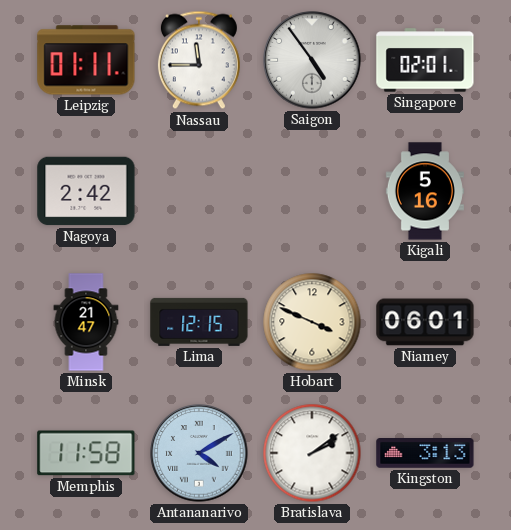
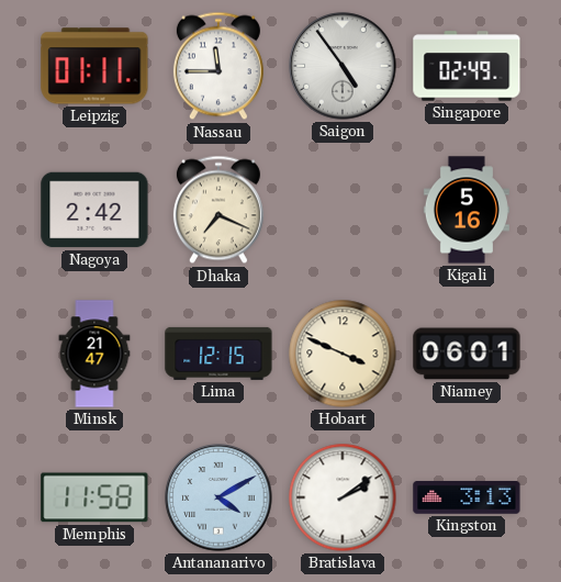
Singapore: 02:01 -> 02:49
Dhaka: none -> 7:19
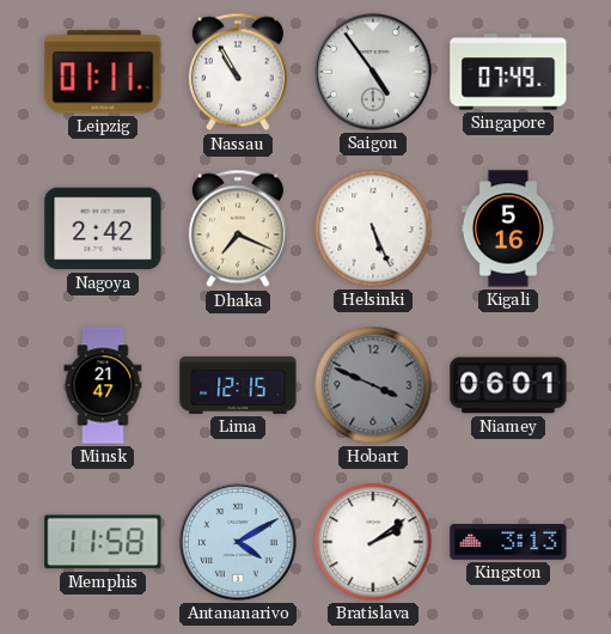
Nassau: 11:45 -> 10:55
Singapore: 02:49 -> 07:49
Helsinki: none -> 5:26
Hobart dial: cream -> grey
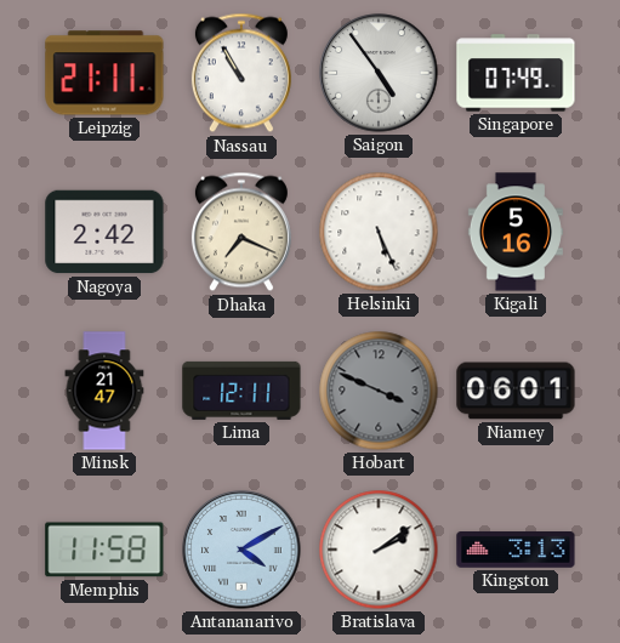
Leipzig: 01:11 -> 21:11
Lima: 12:15 -> 12:11
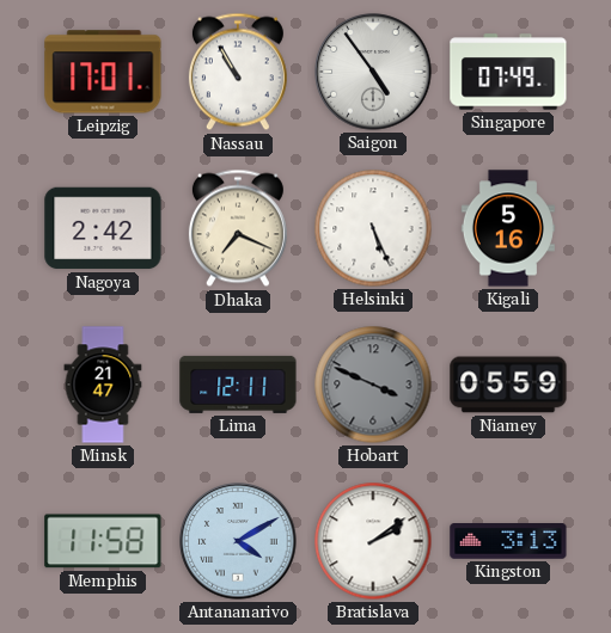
Leipzig: 21:11 -> 17:01
Niamey: 06:01 -> 05:59
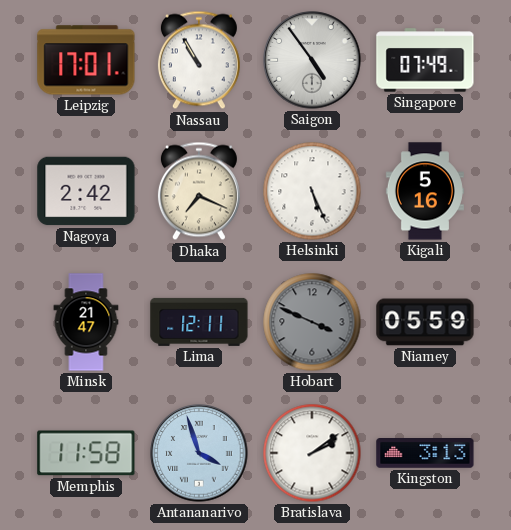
Antananarivo: 4:10 -> 3:57
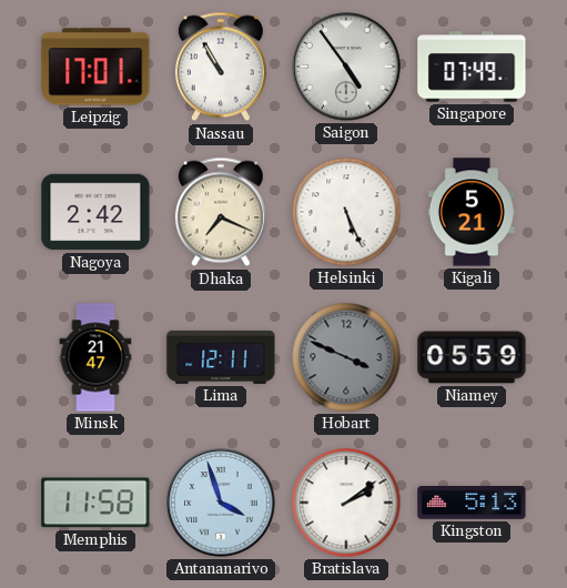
Kigali: 5:16 -> 5:21
Kingston: 3:13 -> 5:13
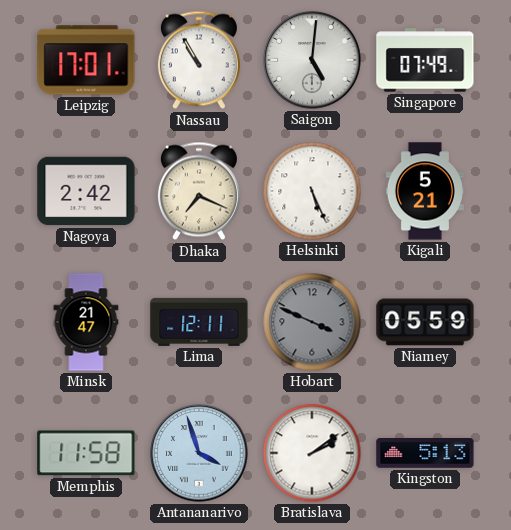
Saigon: 4:54 -> 5:01
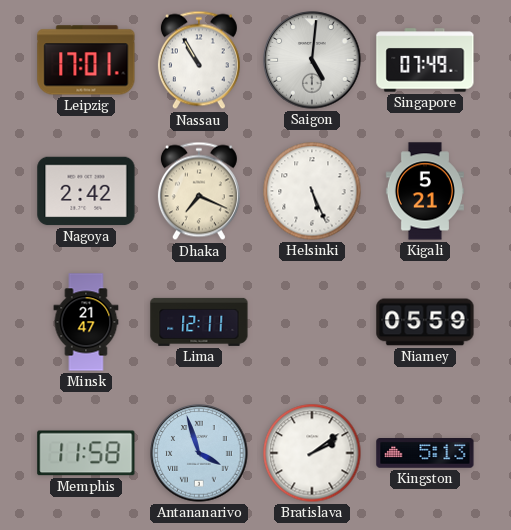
Hobart: 3:49 -> none
